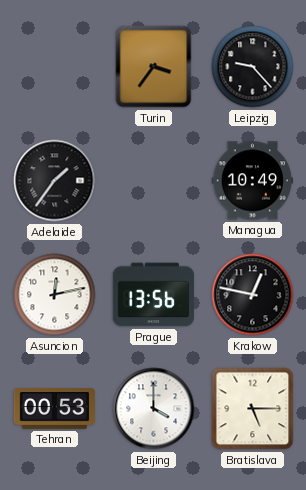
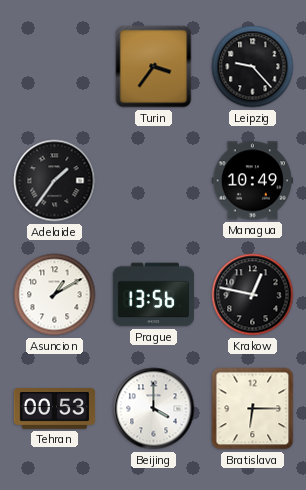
Asuncion: 12:13 -> 1:10
Bratislava: 5:15 -> 6:15
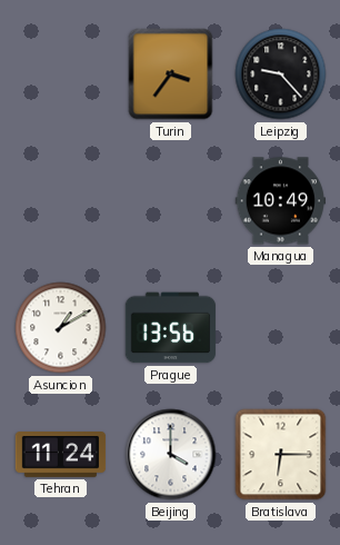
Adelaide: 1:36 -> none
Krakow: 12:47 -> none
Tehran: 00:53 -> 11:24
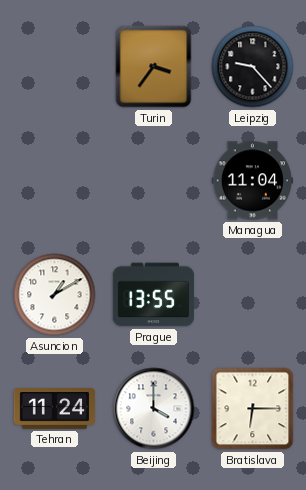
Managua: 10:49 -> 11:04
Prague: 13:56 -> 13:55
